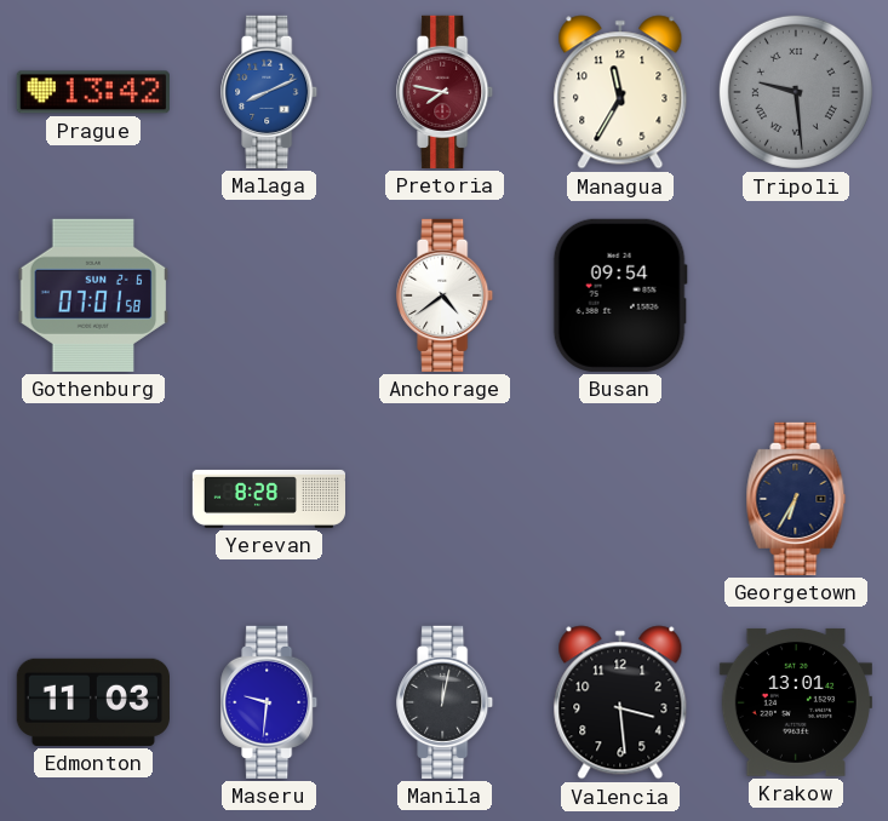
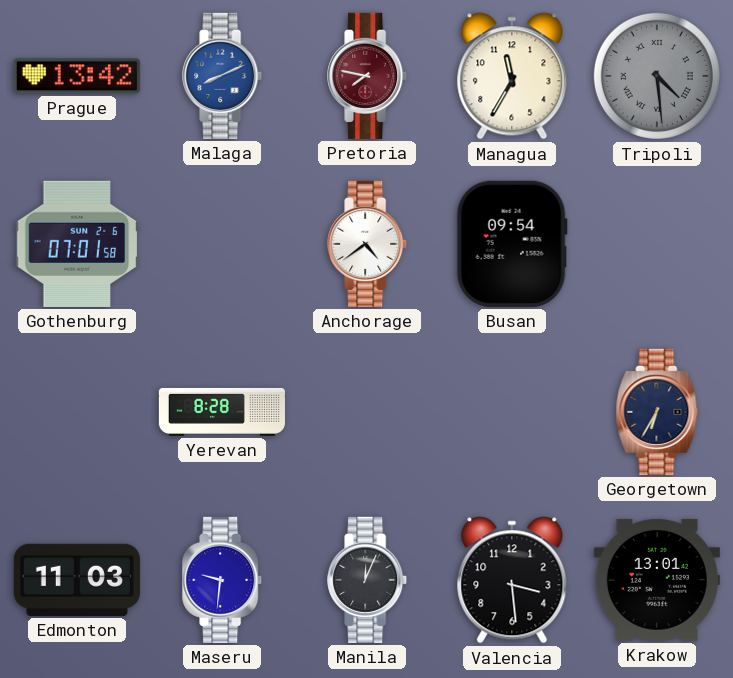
Tripoli: 9:29 -> 4:29
Manila: 12:02 -> 12:04
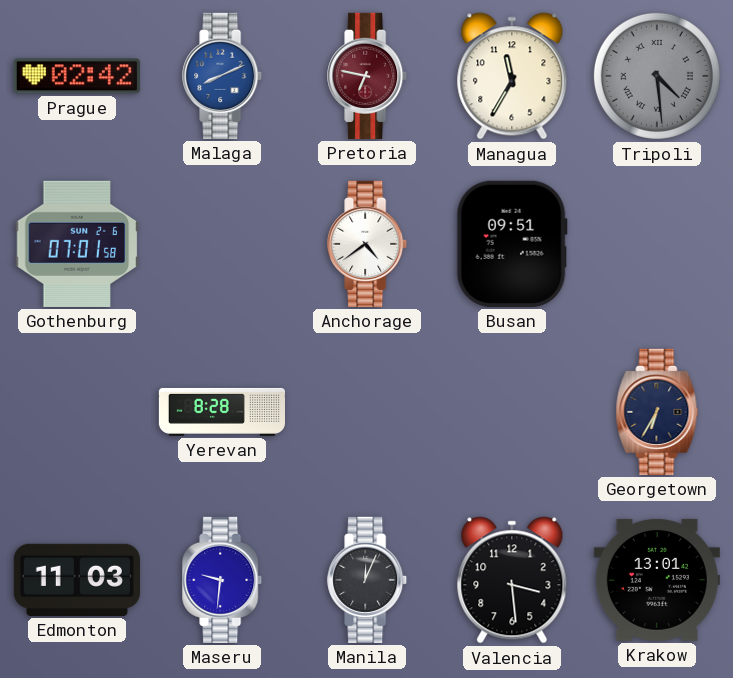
Prague: 13:42 -> 02:42
Pretoria: 7:47 -> 6:47
Busan: 09:54 -> 09:51
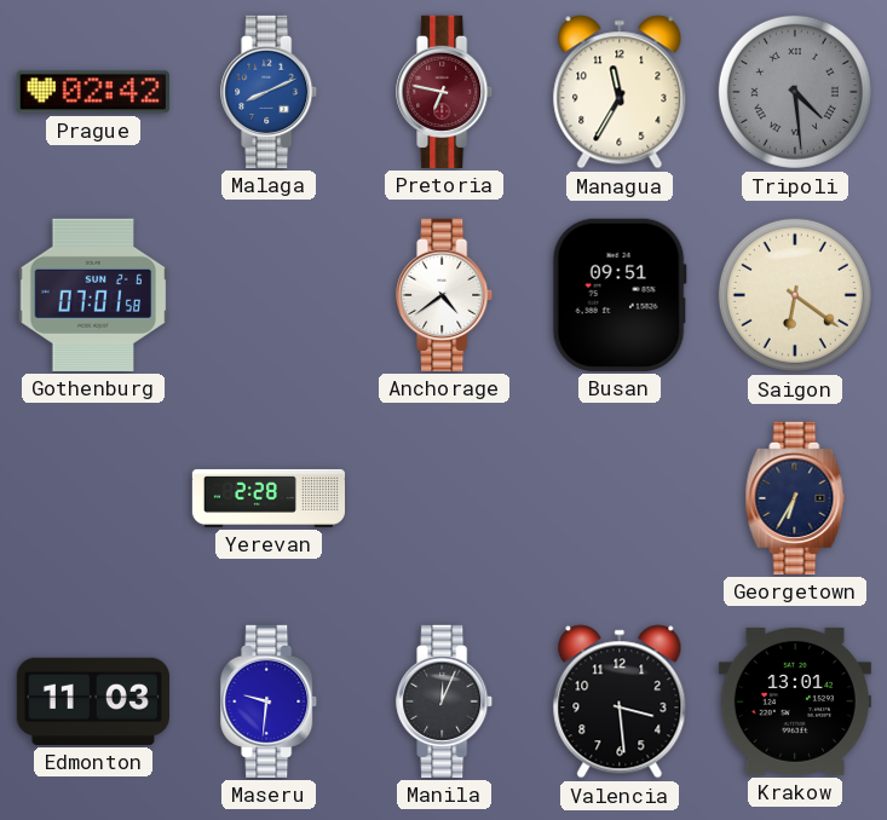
Saigon: none -> 6:21
Yerevan: 8:28 -> 2:28
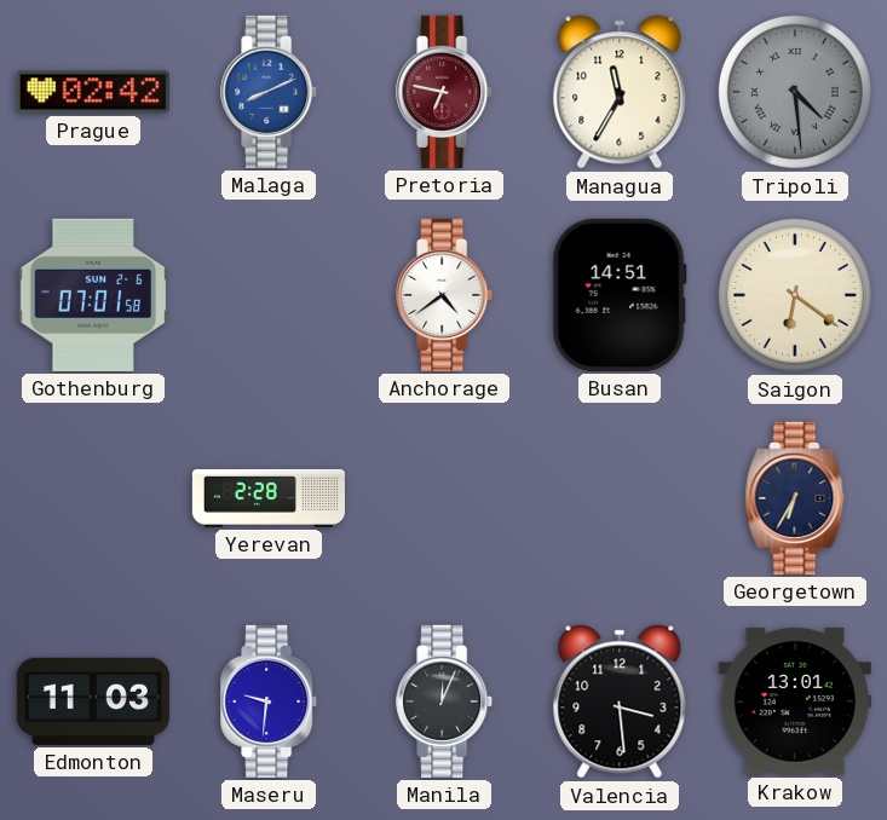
Busan: 09:51 -> 14:51
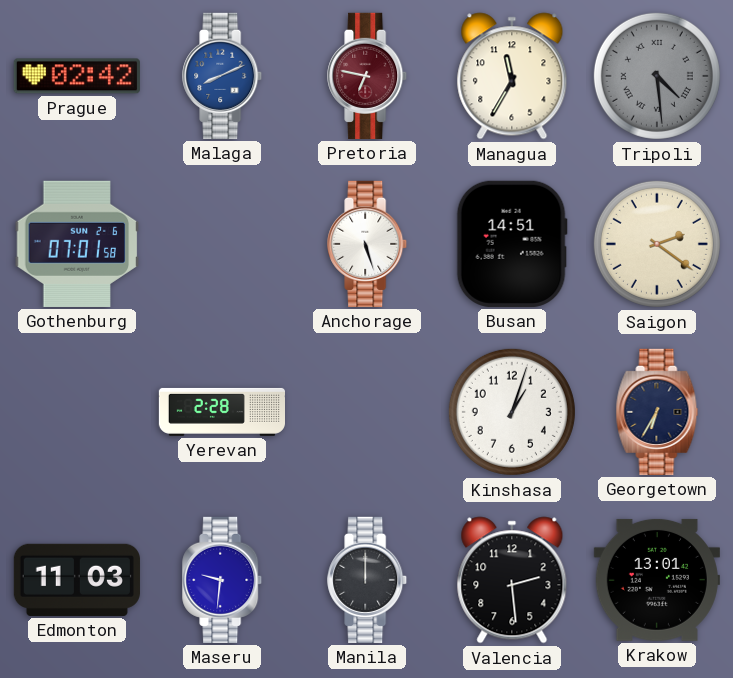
Anchorage: 4:39 -> 5:27
Saigon: 6:21 -> 2:21
Kinshasa: none -> 1:03
Manila: 12:04 -> 12:00
Valencia: 3:29 -> 2:29
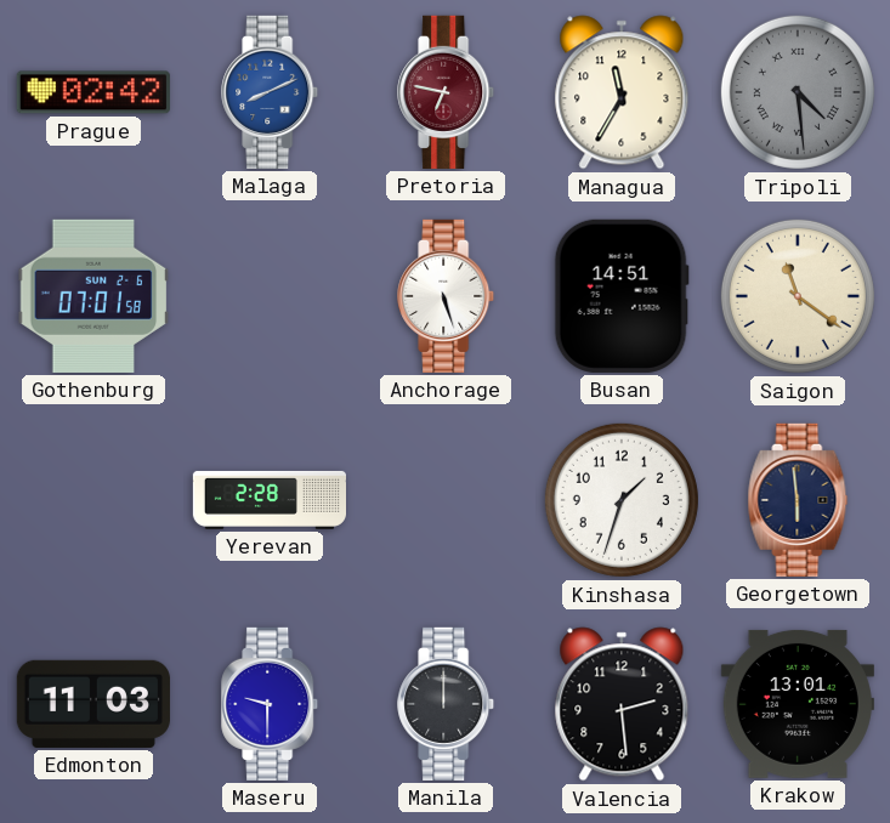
Saigon: 2:21 -> 11:21
Kinshasa: 1:03 -> 1:33
Georgetown: 6:35 -> 5:59
Maseru: 9:31 -> 9:30
